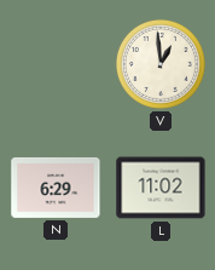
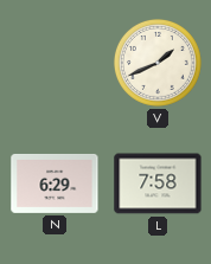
V: 12:59 -> 1:41
L: 11:02 -> 7:58
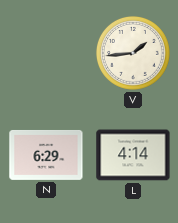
V: 1:41 -> 1:44
L: 7:58 -> 4:14
